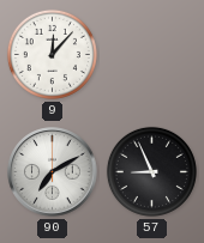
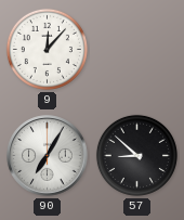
90: 7:10 -> 7:05
57: 8:56 -> 8:52
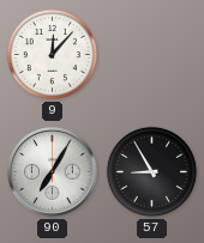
57: 8:52 -> 8:55
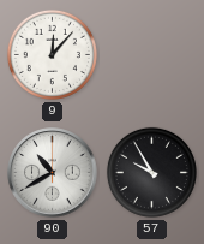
90: 7:05 -> 10:40
57: 8:55 -> 9:55
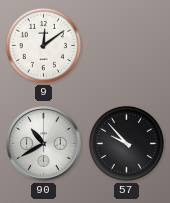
9: 12:07 -> 12:09
57: 9:55 -> 9:53
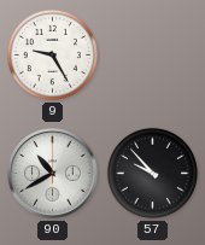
9: 12:09 -> 9:25
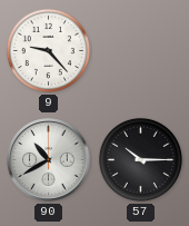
9: 9:25 -> 9:23
57: 9:53 -> 10:15
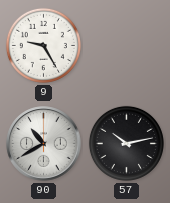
9: 9:23 -> 9:25
57: 10:15 -> 10:13
